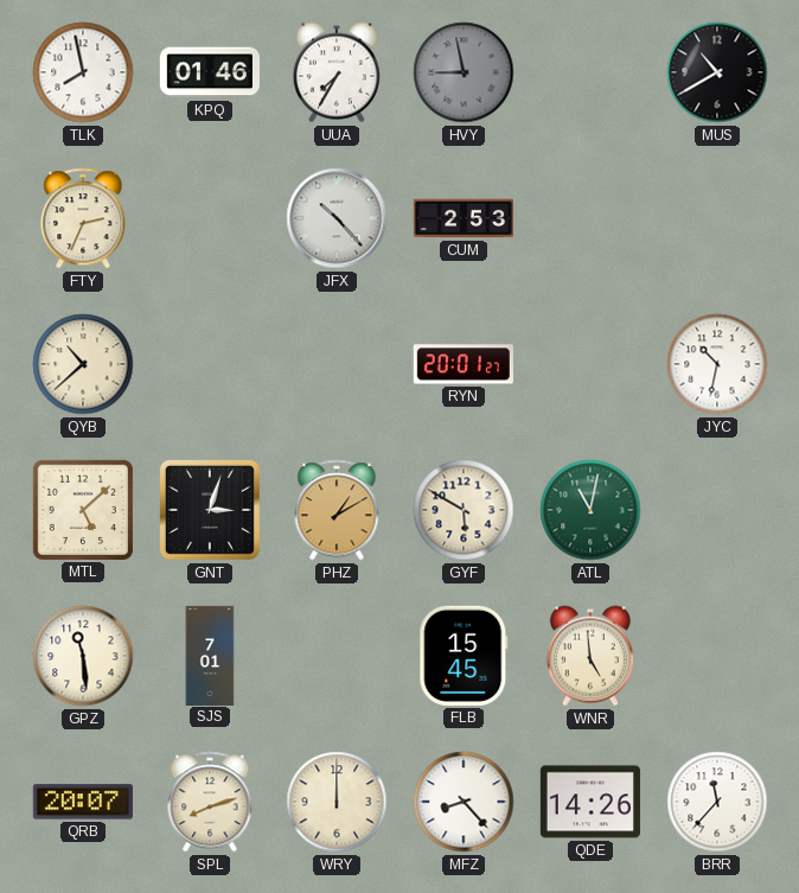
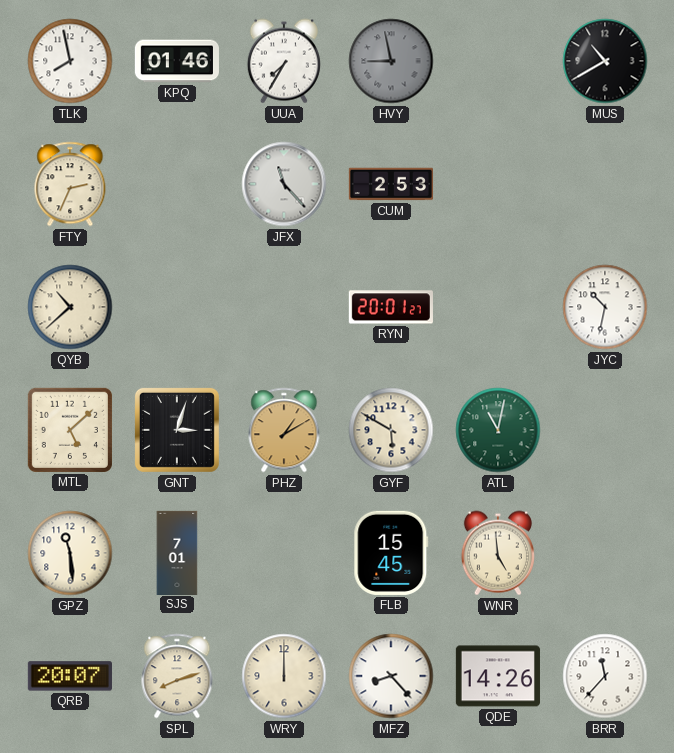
JFX: 10:23 -> 11:23
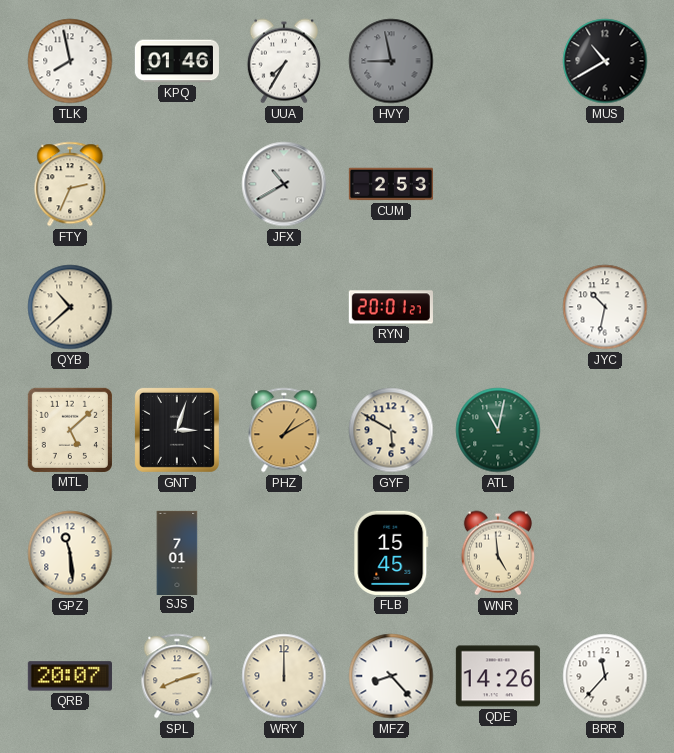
JFX: 11:23 -> 10:40
